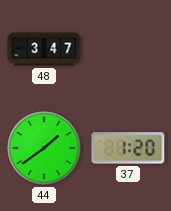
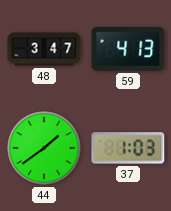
59: none -> 4:13
37: 1:20 -> 1:03
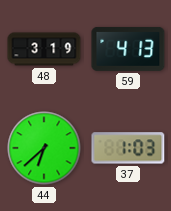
48: 3:47 -> 3:19
44: 1:39 -> 6:38
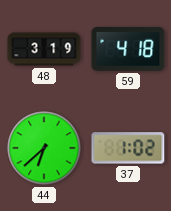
59: 4:13 -> 4:18
37: 1:03 -> 1:02
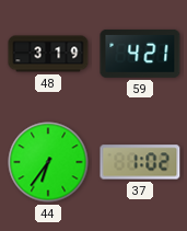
59: 4:18 -> 4:21
44: 6:38 -> 6:36
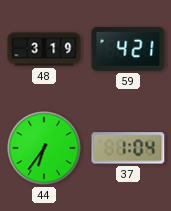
37: 1:02 -> 1:04
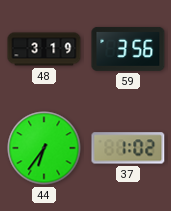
59: 4:21 -> 3:56
37: 1:04 -> 1:02
